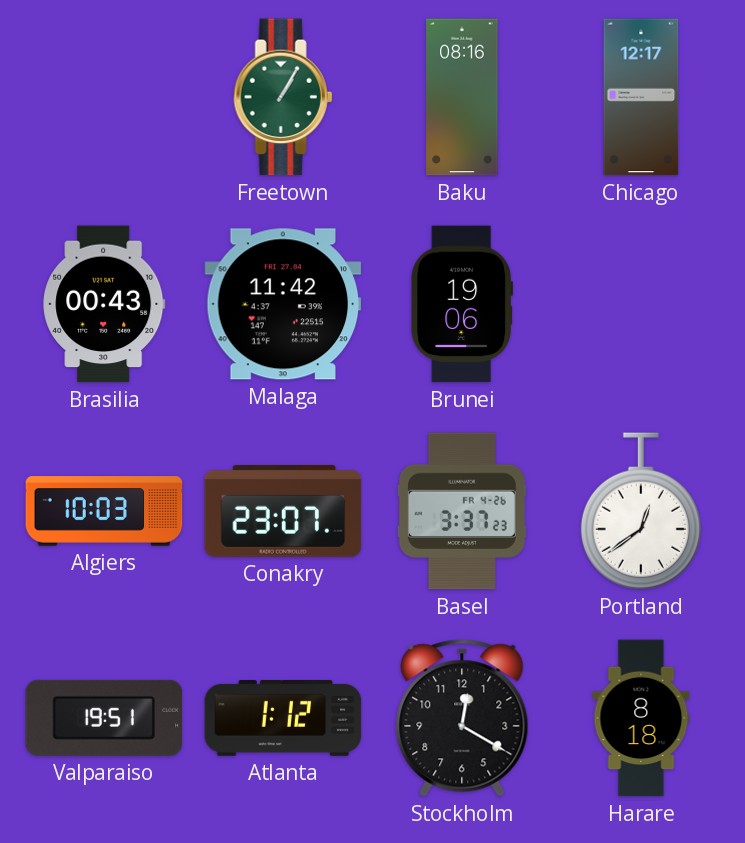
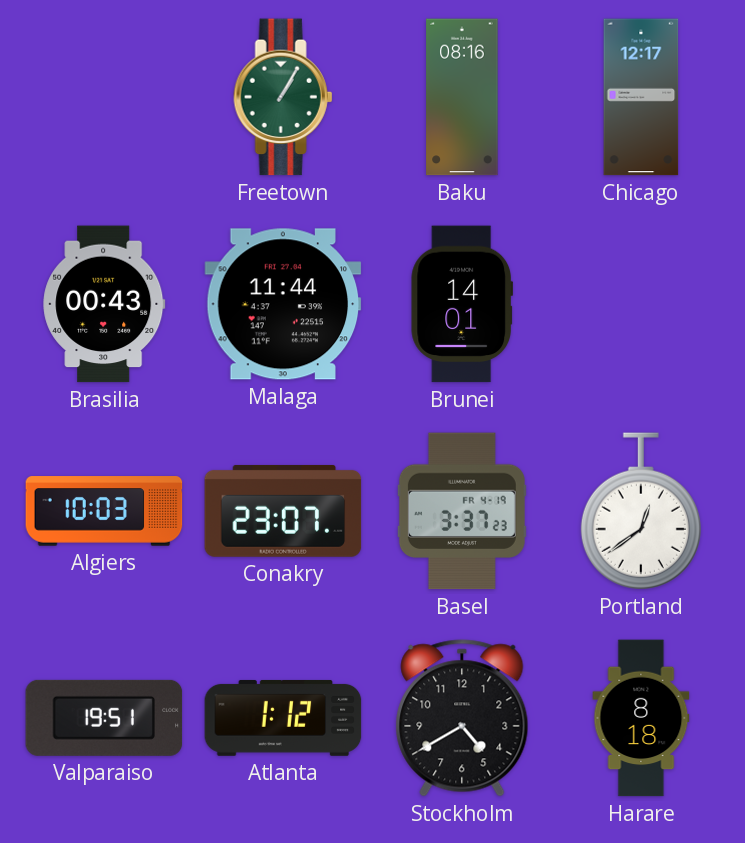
Malaga: 11:42 -> 11:44
Brunei: 19:06 -> 14:01
Basel date: FR 4-26 -> FR 4-19
Stockholm: 12:20 -> 4:40
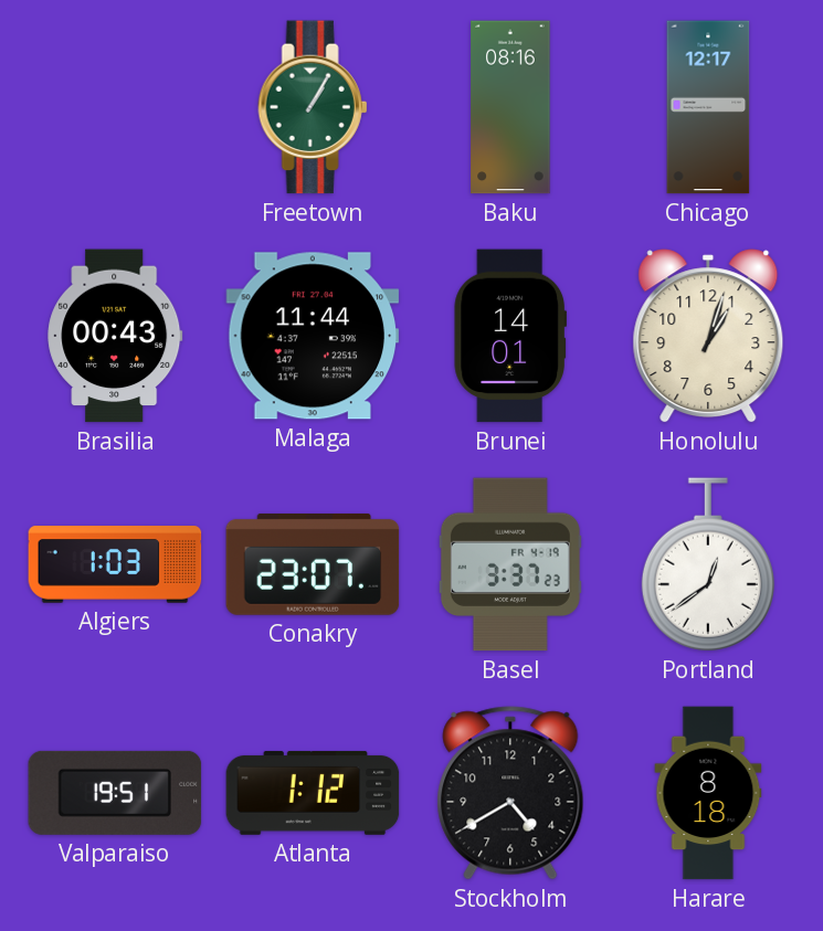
Honolulu: none -> 1:03
Algiers: 10:03 -> 1:03
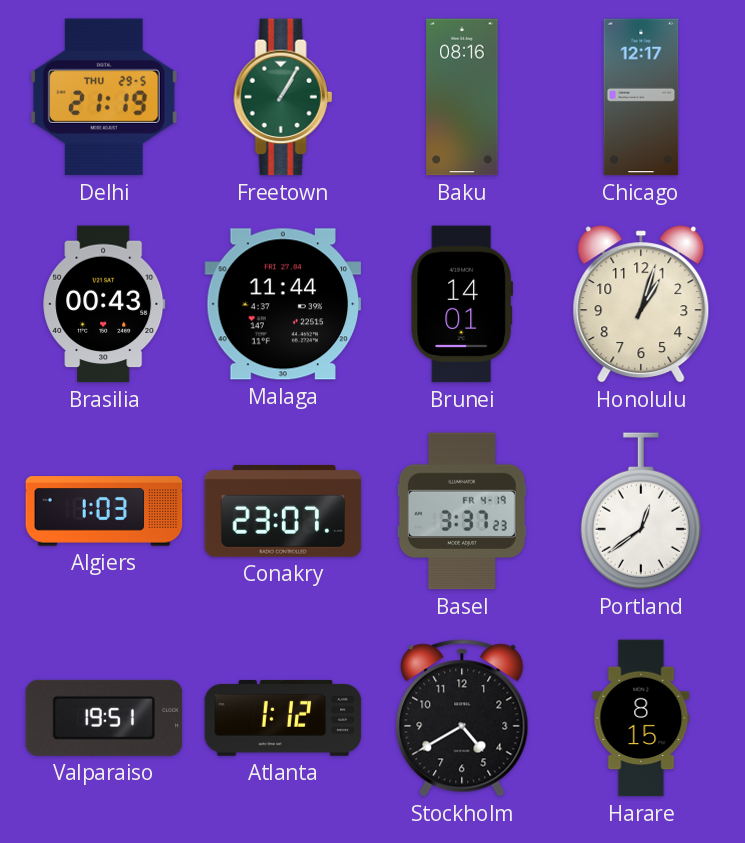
Delhi: none -> 21:19
Harare: 8:18 -> 8:15
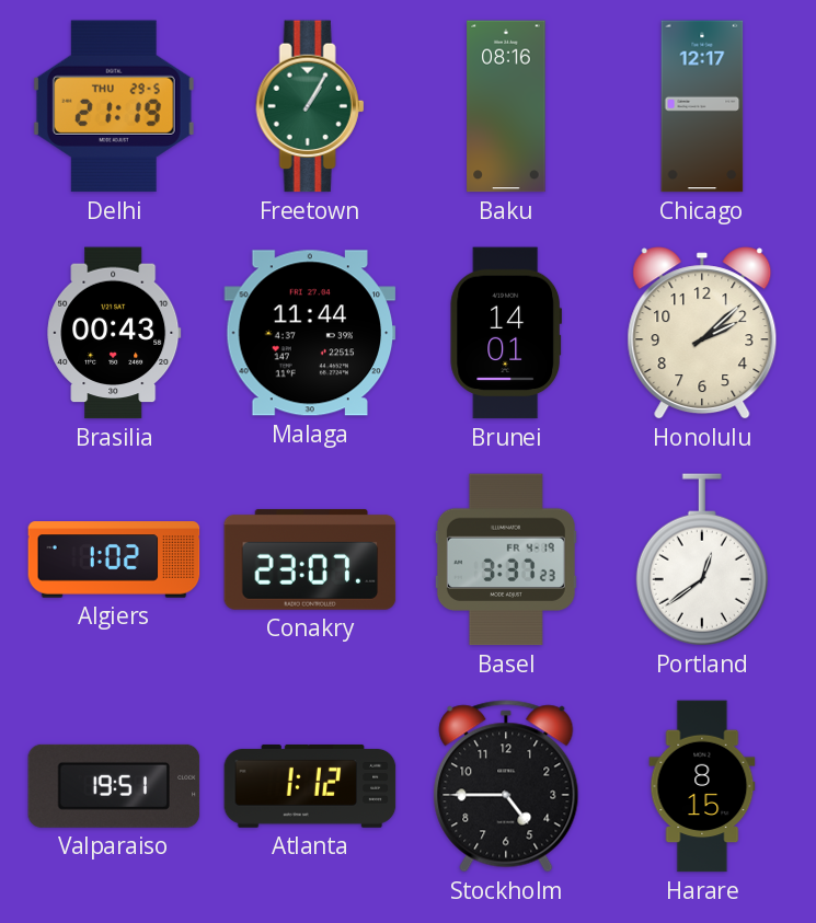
Honolulu: 1:03 -> 2:08
Algiers: 1:03 -> 1:02
Stockholm: 4:40 -> 4:45
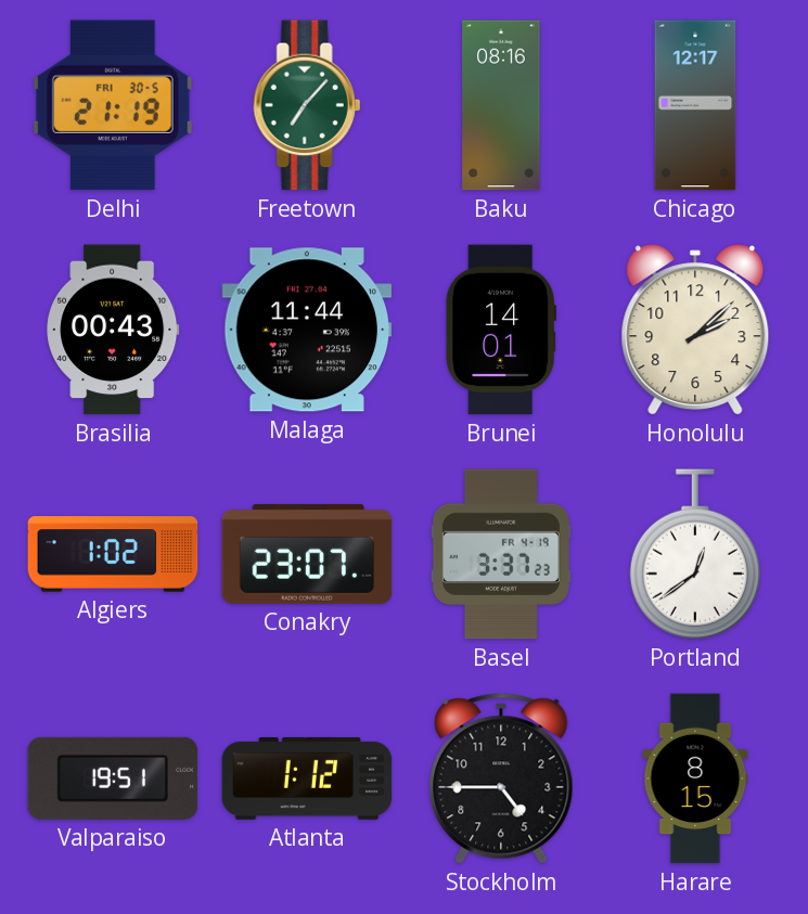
Delhi date: THU 29-5 -> FRI 30-5
Freetown: 1:05 -> 7:07
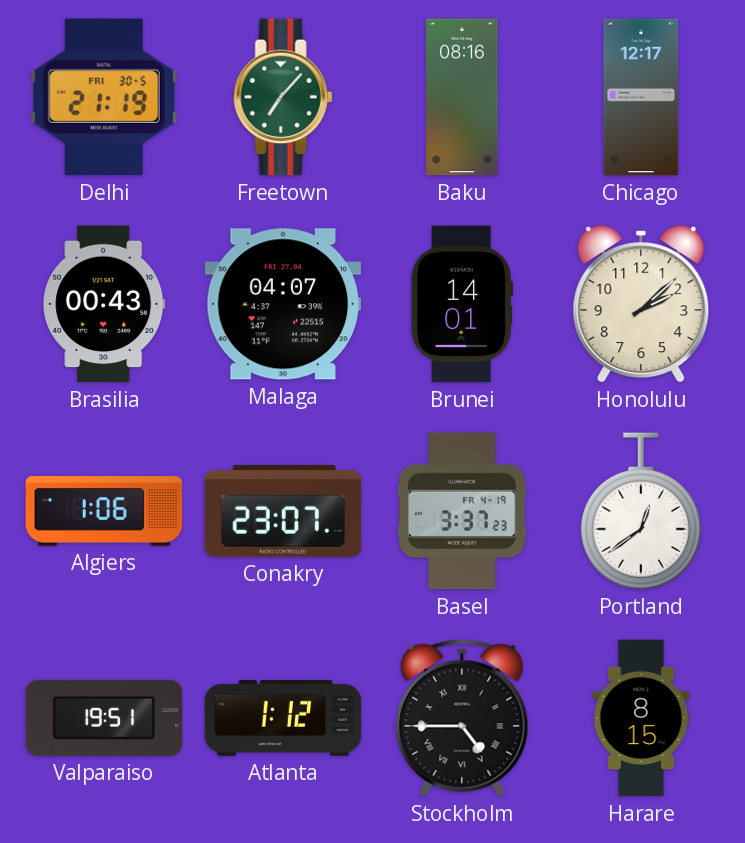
Malaga: 11:44 -> 04:07
Algiers: 1:02 -> 1:06
Stockholm numerals: Arabic -> Roman
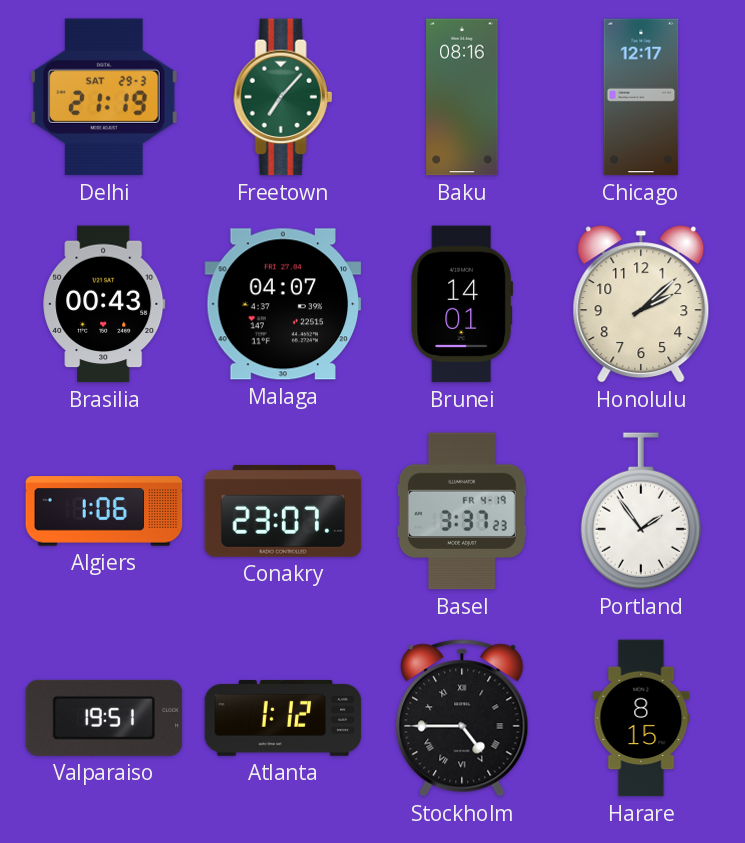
Delhi date: FRI 30-5 -> SAT 29-3
Portland: 12:39 -> 1:54
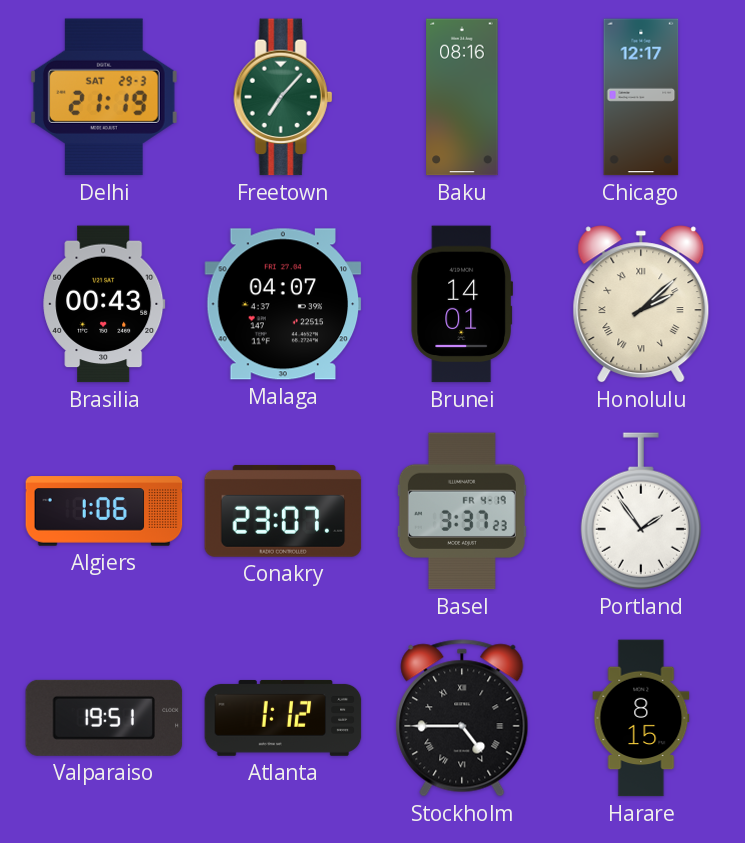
Honolulu numerals: Arabic -> Roman
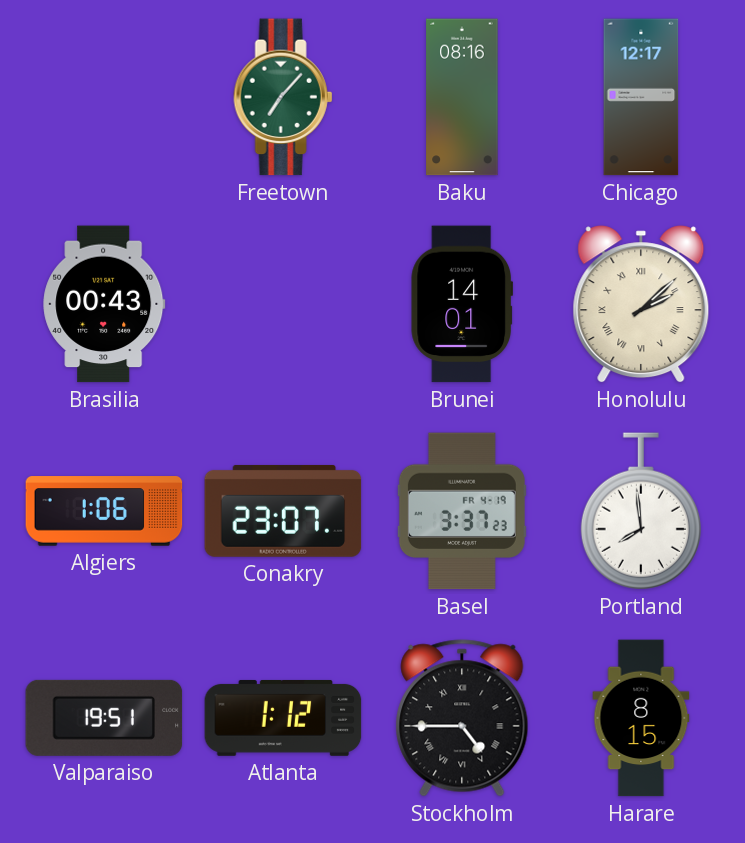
Delhi: 21:19 -> none
Malaga: 04:07 -> none
Portland: 1:54 -> 7:59
